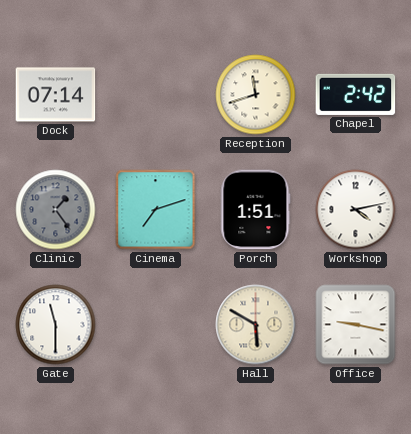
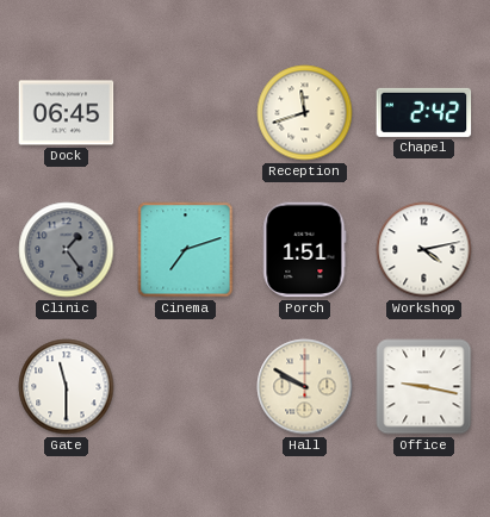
Dock: 07:14 -> 06:45
Hall: 5:50 -> 9:50
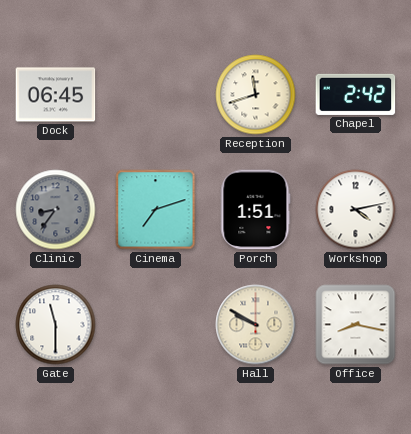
Clinic: 1:24 -> 8:36
Office: 9:17 -> 8:17
